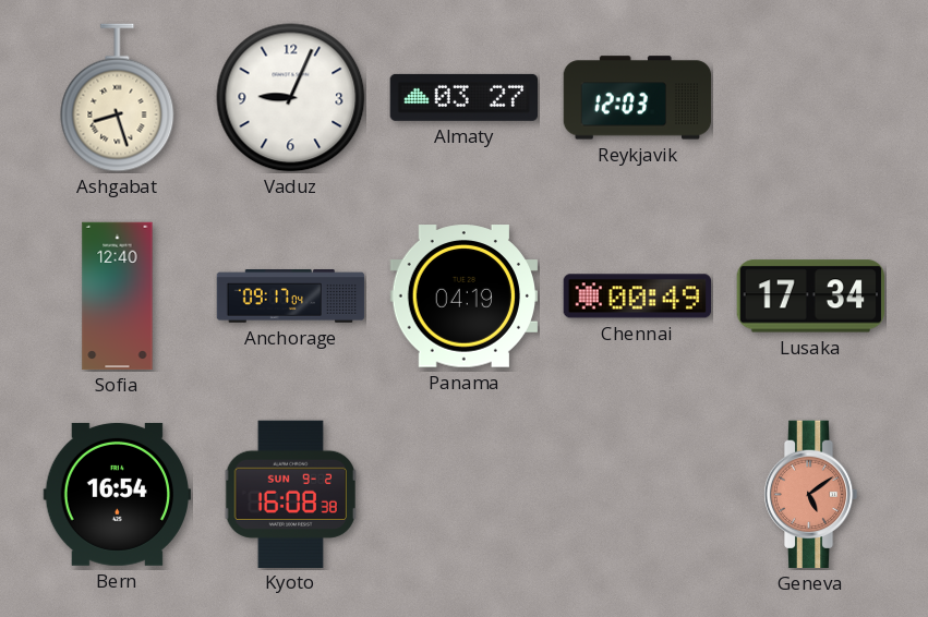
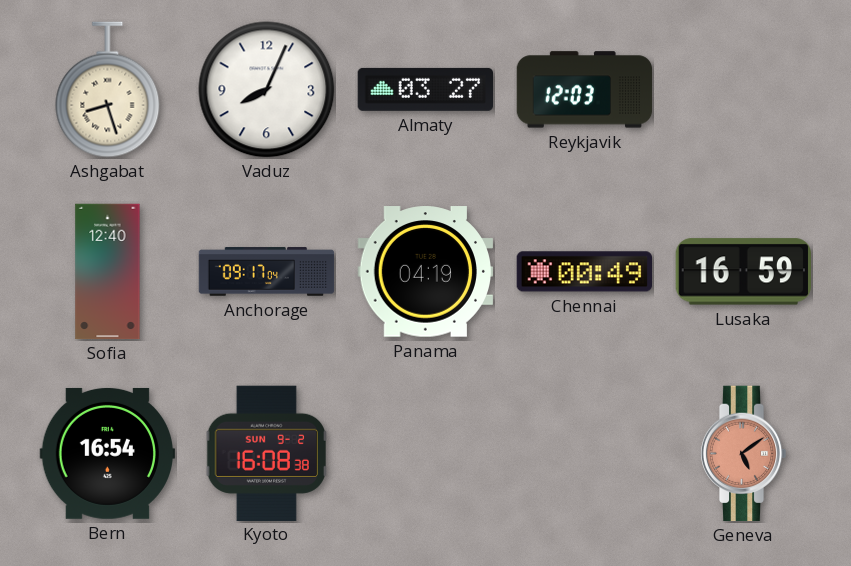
Vaduz: 9:04 -> 8:04
Lusaka: 17:34 -> 16:59
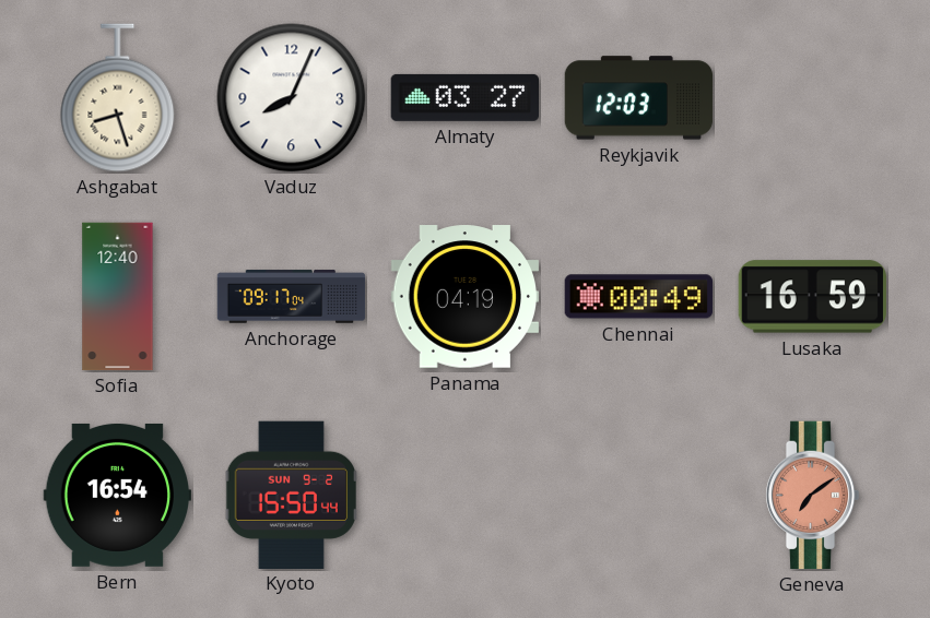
Kyoto: 16:08 -> 15:50
Geneva: 5:09 -> 7:09
